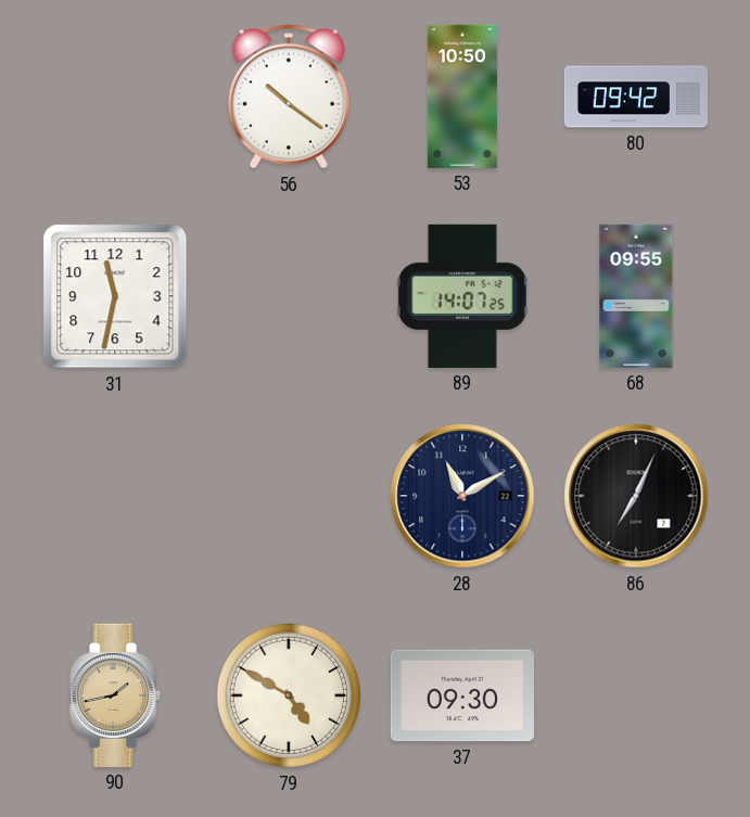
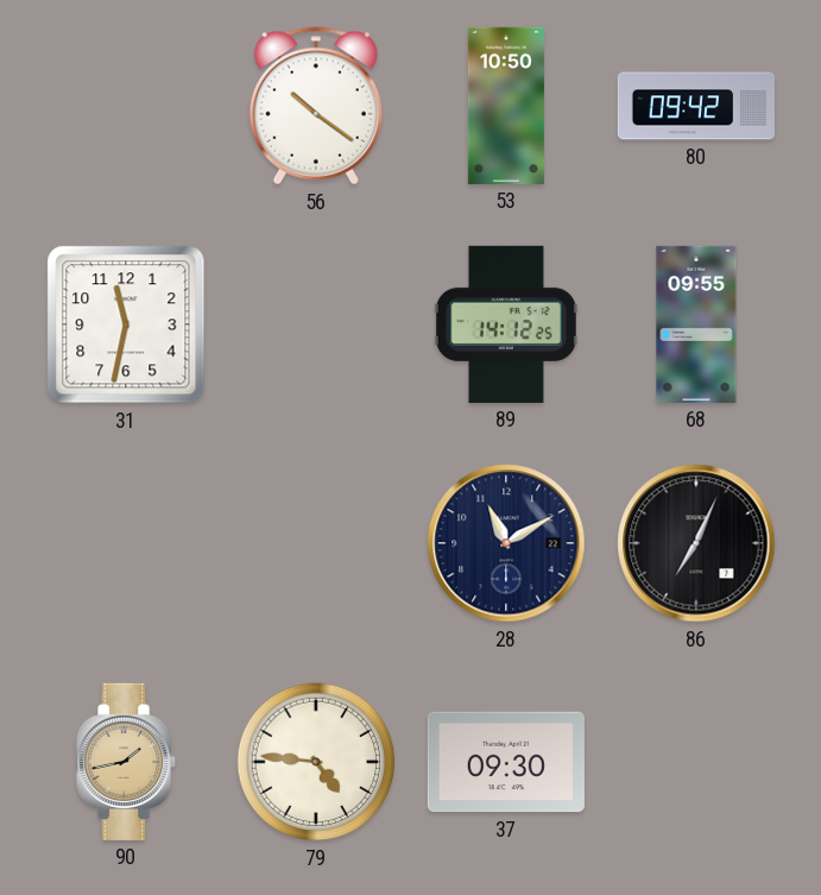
89: 14:07 -> 14:12
79: 4:50 -> 4:46
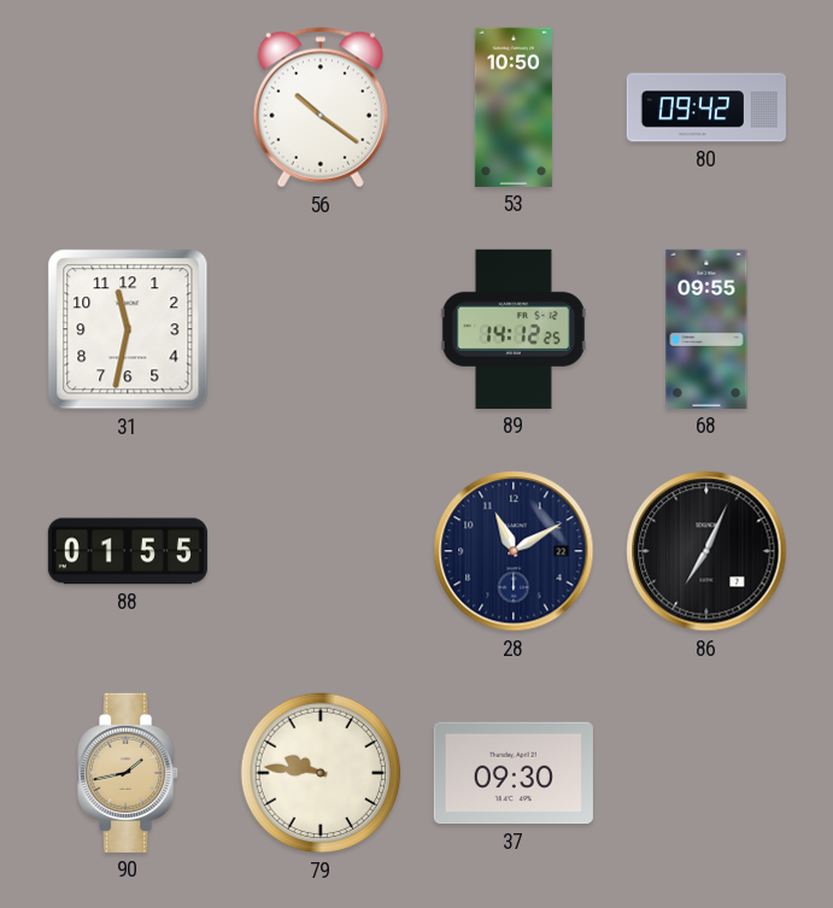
88: none -> 01:55
79: 4:46 -> 9:46
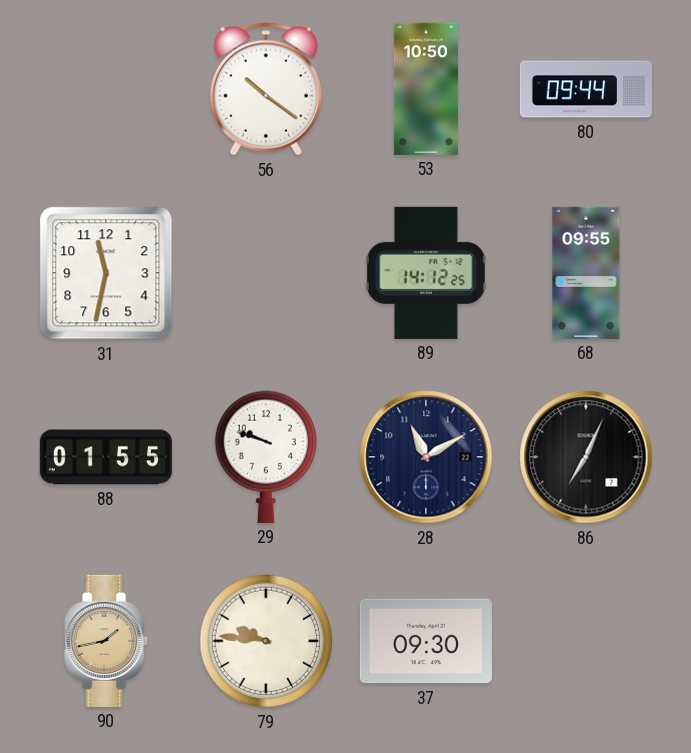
80: 09:42 -> 09:44
29: none -> 9:48
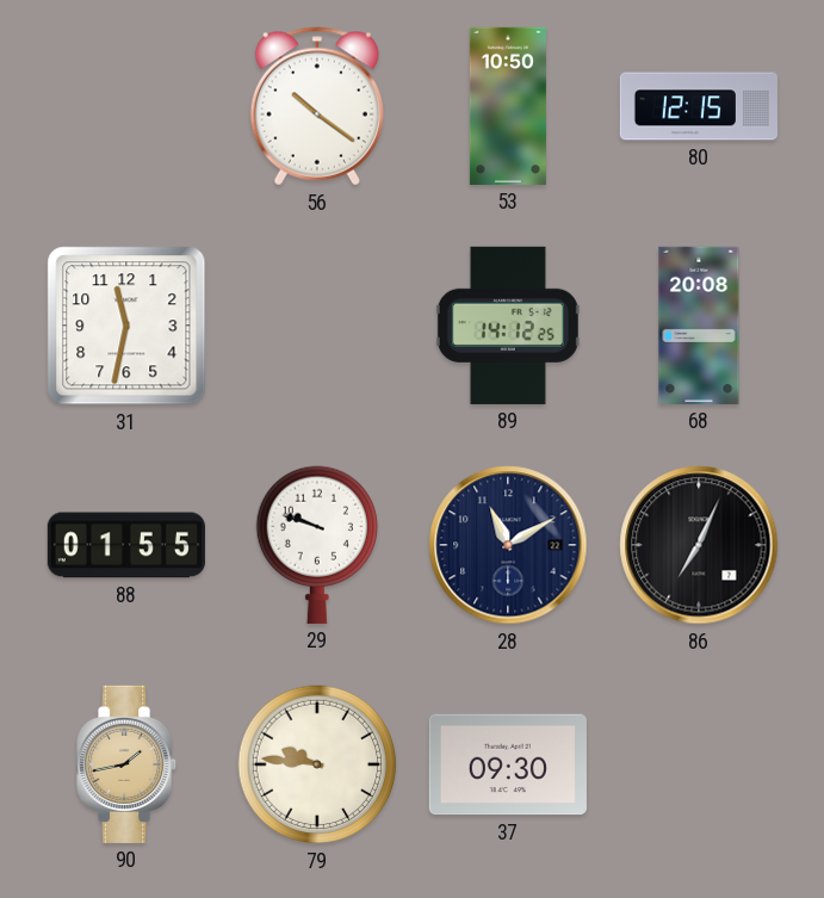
80: 09:44 -> 12:15
68: 09:55 -> 20:08
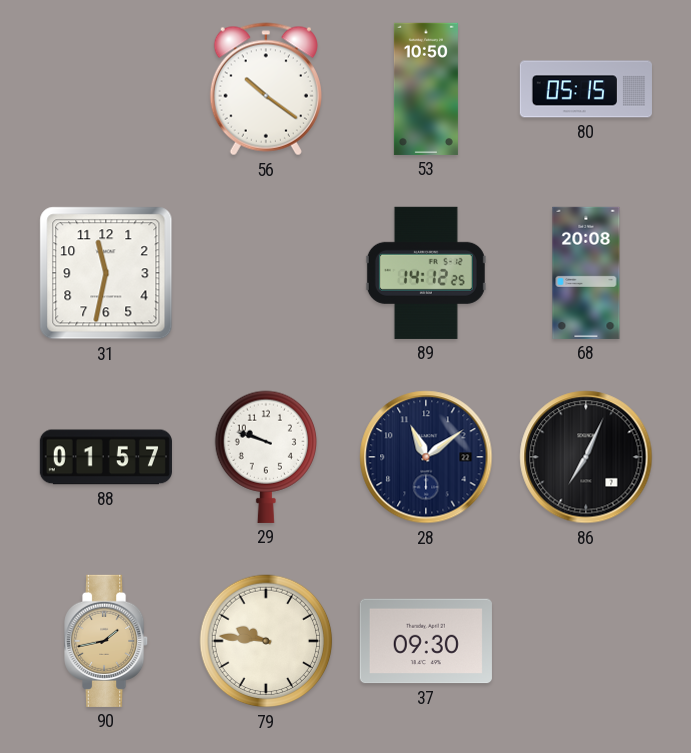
80: 12:15 -> 05:15
88: 01:55 -> 01:57
28: 11:10 -> 11:09
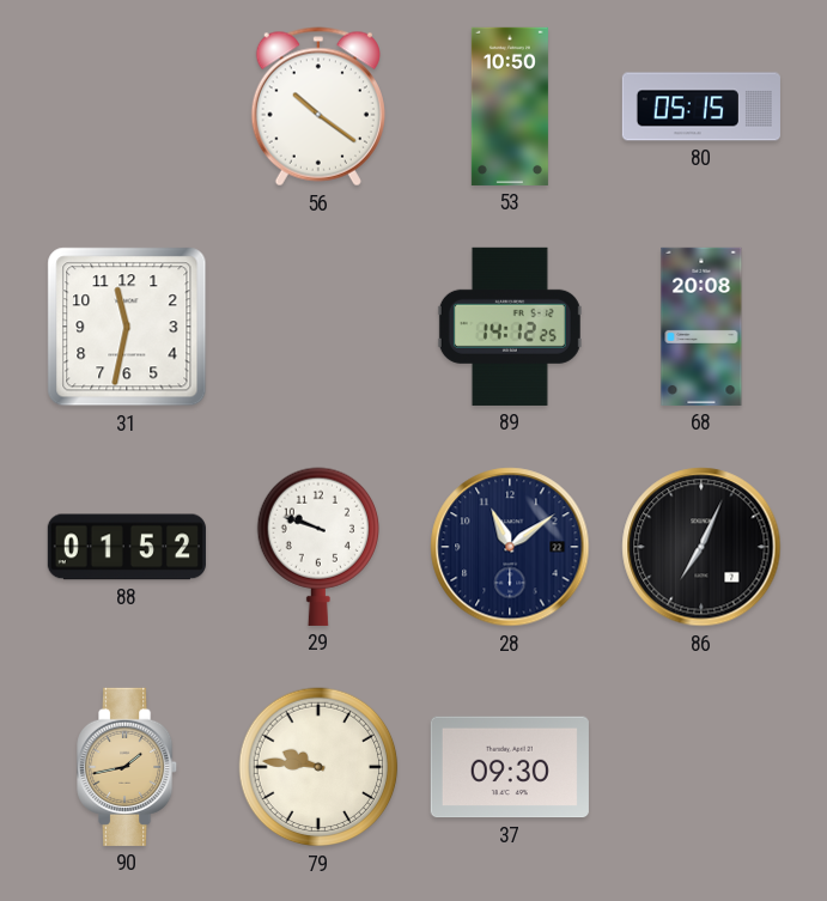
88: 01:57 -> 01:52
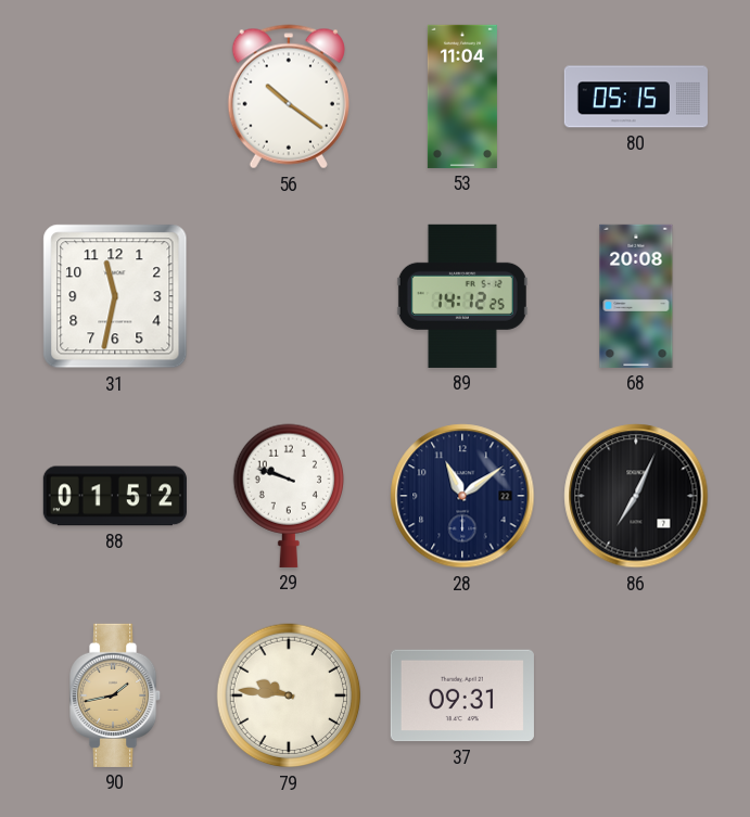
53: 10:50 -> 11:04
37: 09:30 -> 09:31
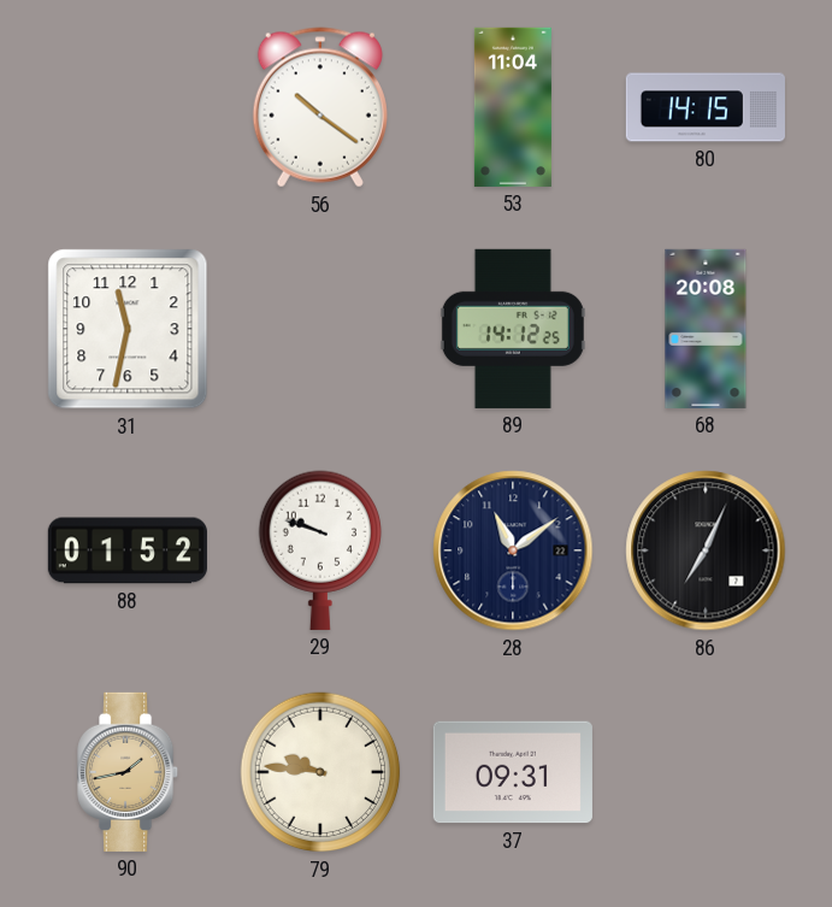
80: 05:15 -> 14:15
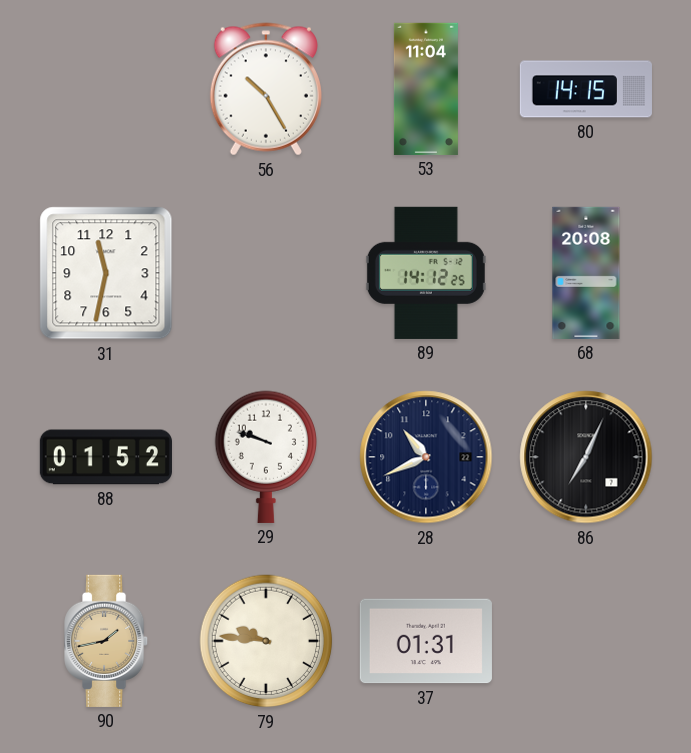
56: 10:21 -> 10:25
28: 11:09 -> 10:41
37: 09:31 -> 01:31
